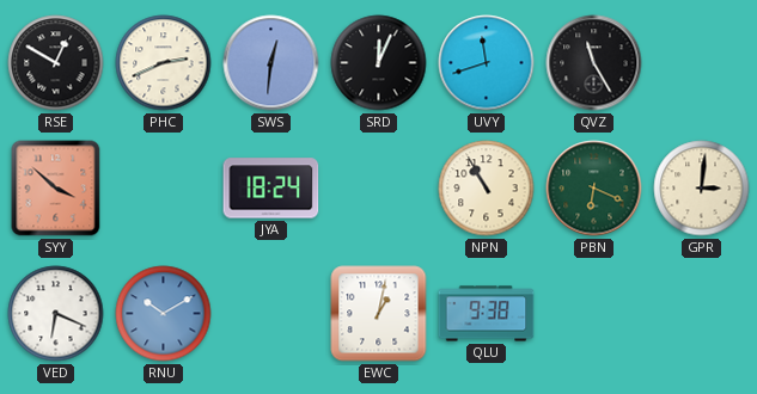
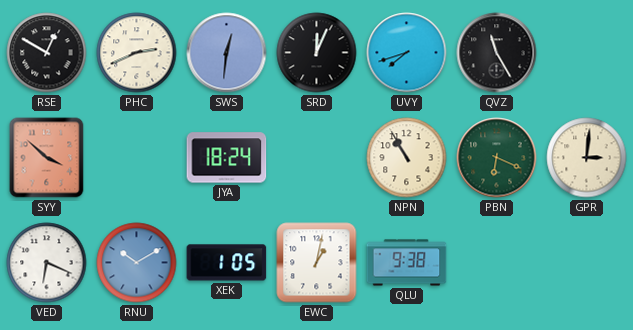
UVY: 11:42 -> 7:42
XEK: none -> 1:05
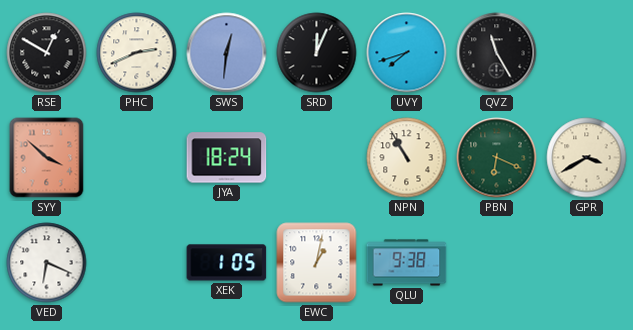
GPR: 3:01 -> 3:40
RNU: 10:10 -> none
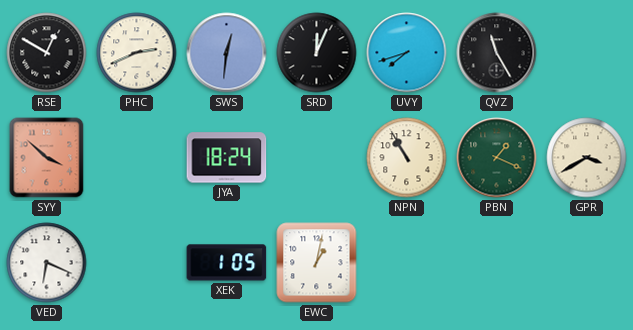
PBN: 6:19 -> 1:19
QLU: 9:38 -> none
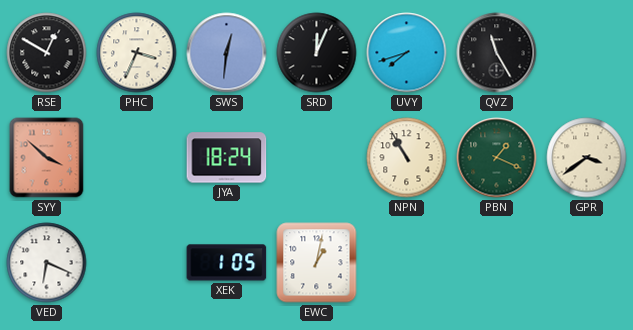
PHC: 2:41 -> 3:34
GPR: 3:40 -> 3:39
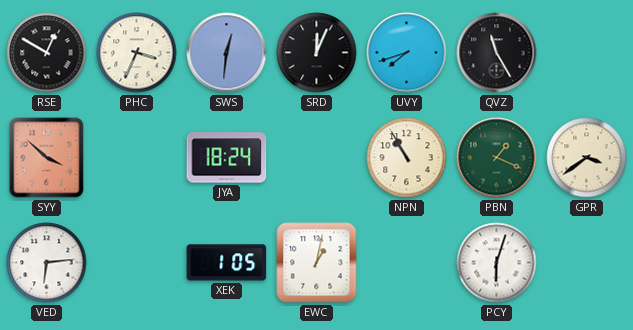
VED: 6:19 -> 6:14
PCY: none -> 6:03
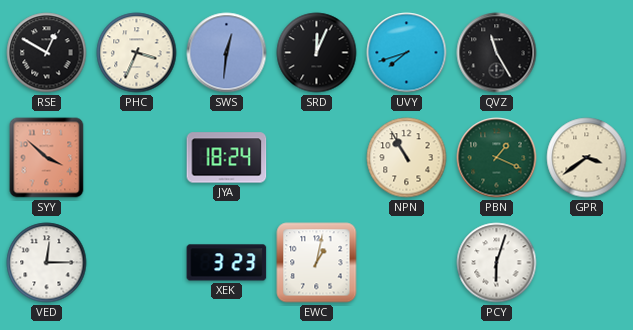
VED: 6:14 -> 12:15
XEK: 1:05 -> 3:23
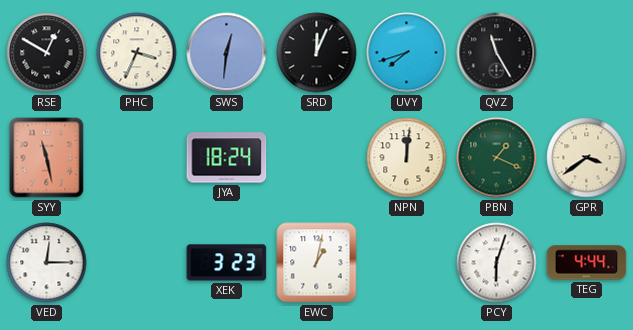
SYY: 3:52 -> 11:28
NPN: 10:55 -> 12:01
TEG: none -> 4:44
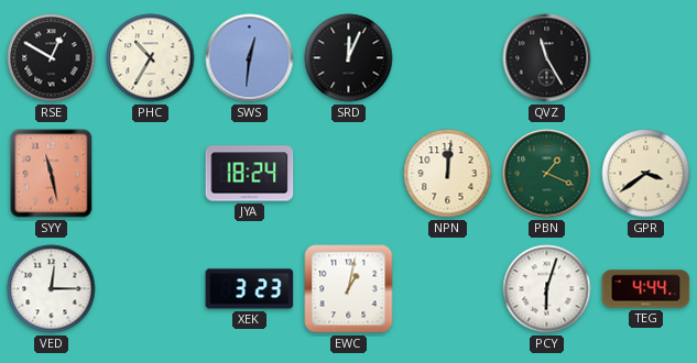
PHC: 3:34 -> 10:35
UVY: 7:42 -> none
